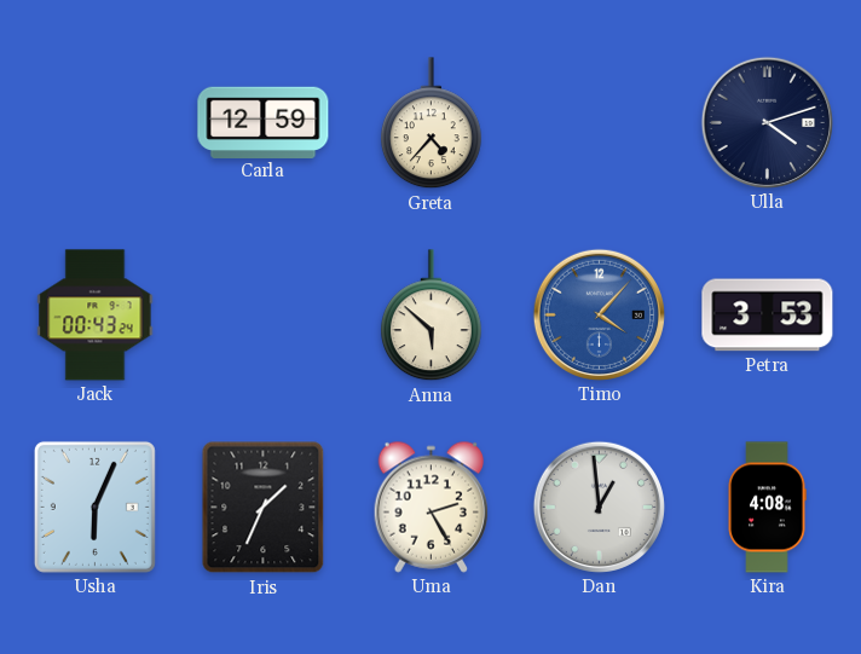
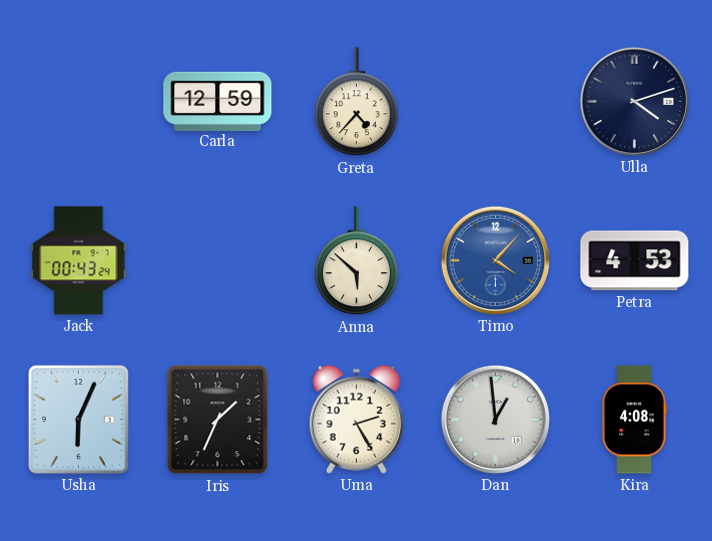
Petra: 3:53 -> 4:53
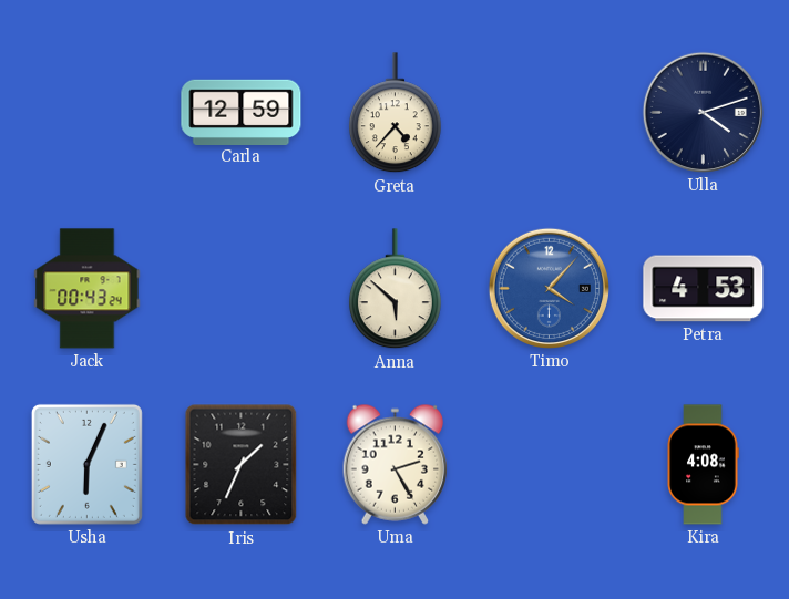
Dan: 12:59 -> none
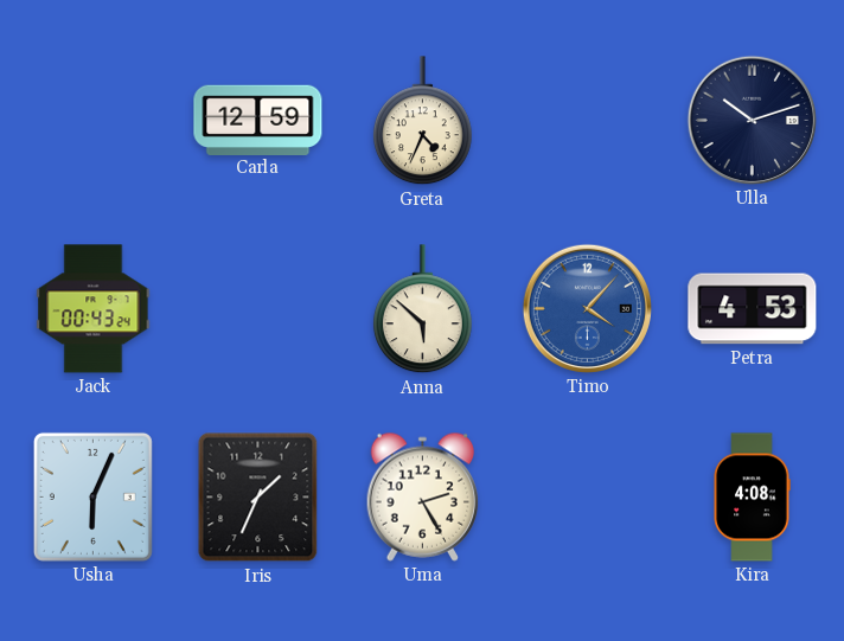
Greta: 4:37 -> 4:34
Ulla: 4:12 -> 10:12
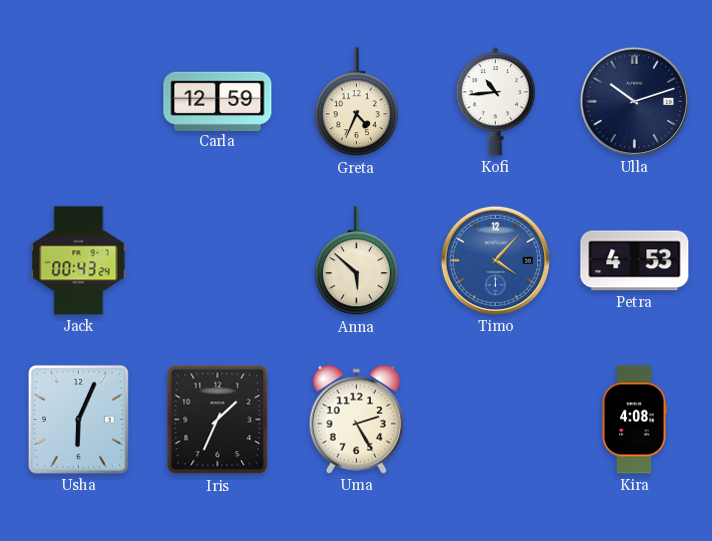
Kofi: none -> 10:44
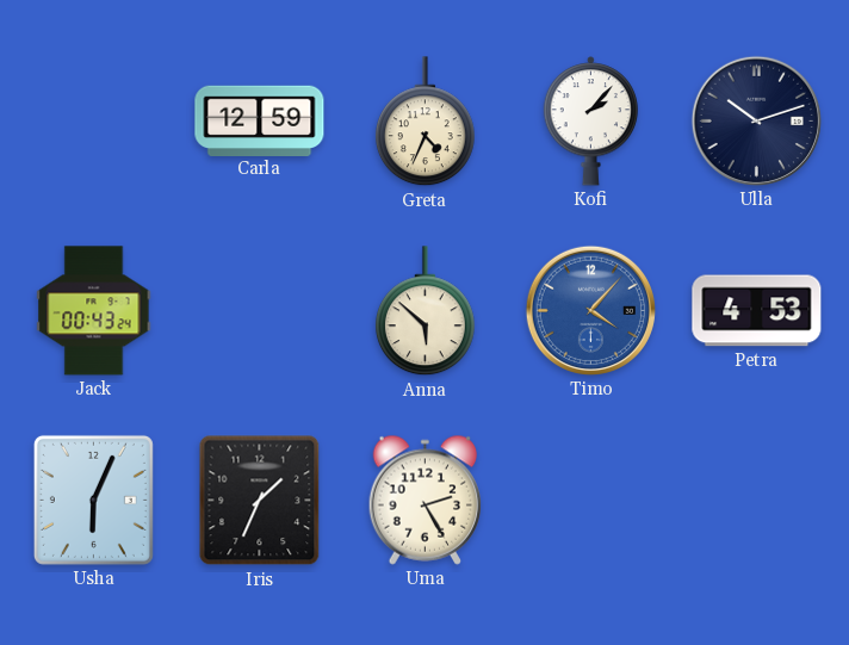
Kofi: 10:44 -> 2:07
Kira: 4:08 -> none
